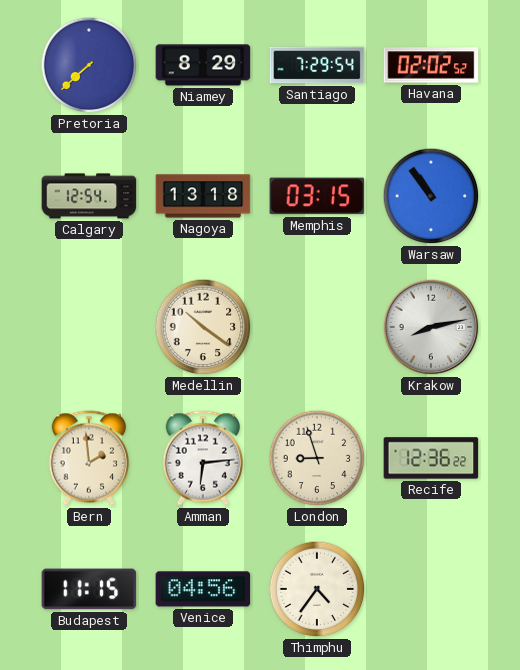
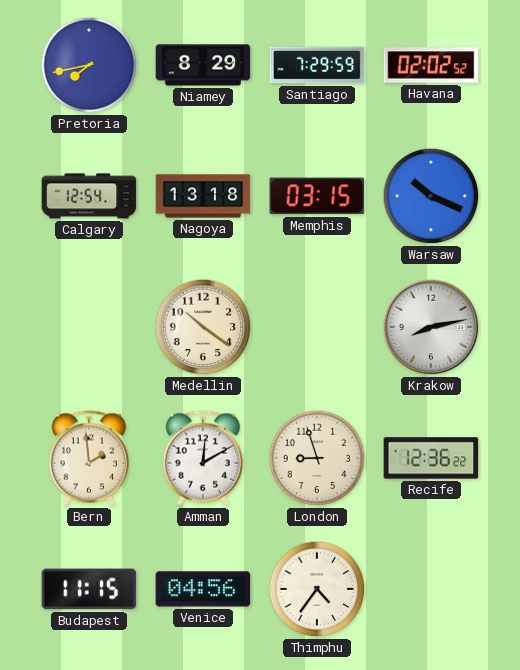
Pretoria: 7:38 -> 7:43
Santiago: 7:29:54 -> 7:29:59
Warsaw: 10:54 -> 10:19
Amman: 6:14 -> 12:10
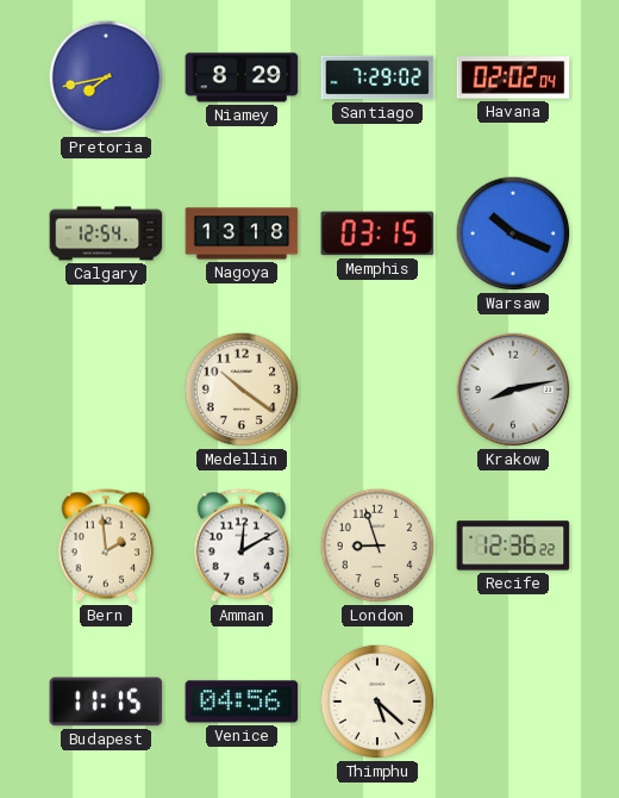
Santiago: 7:29:59 -> 7:29:02
Havana: 02:02:52 -> 02:02:04
Thimphu: 4:36 -> 5:22
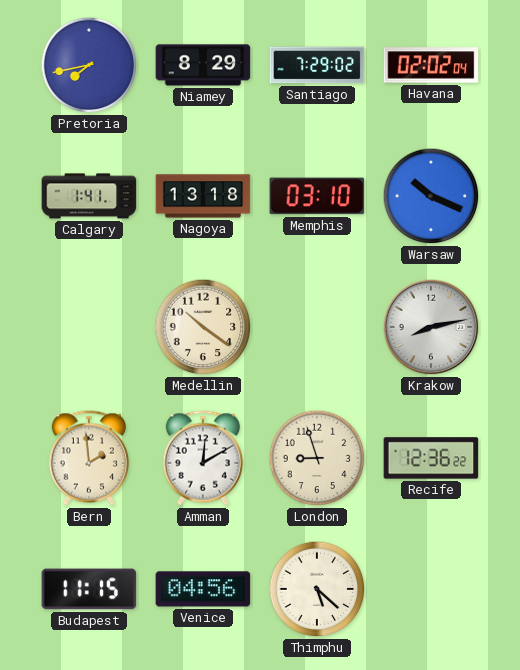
Calgary: 12:54 -> 1:41
Memphis: 03:15 -> 03:10
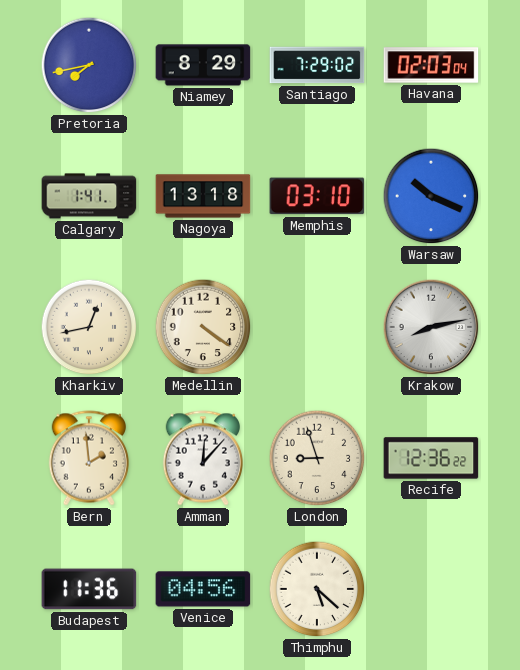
Havana: 02:02 -> 02:03
Kharkiv: none -> 12:43
Medellin: 10:21 -> 4:21
Amman: 12:10 -> 12:07
Budapest: 11:15 -> 11:36
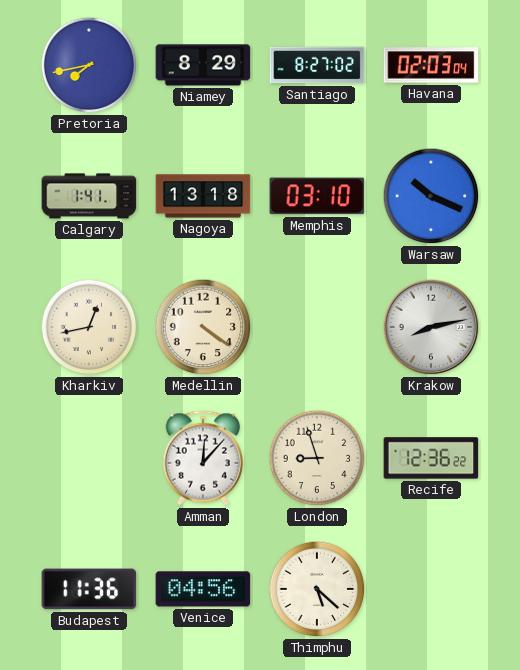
Santiago: 7:29 -> 8:27
Bern: 1:59 -> none
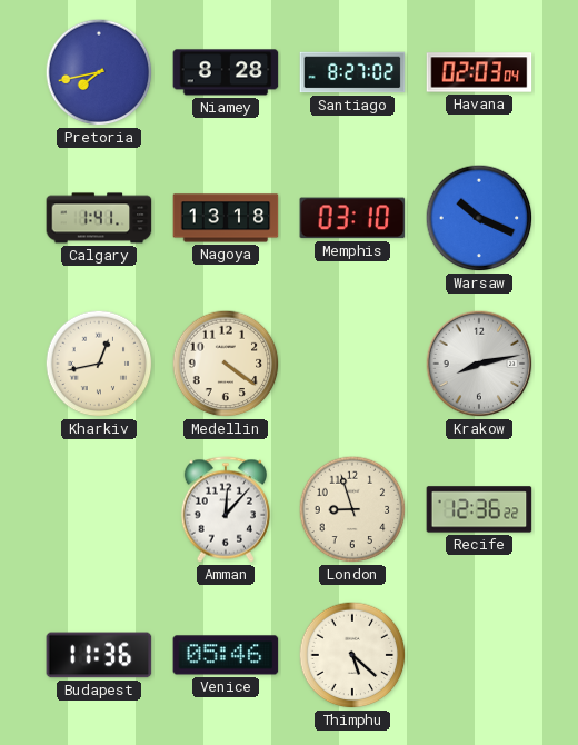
Niamey: 8:29 -> 8:28
Venice: 04:56 -> 05:46
